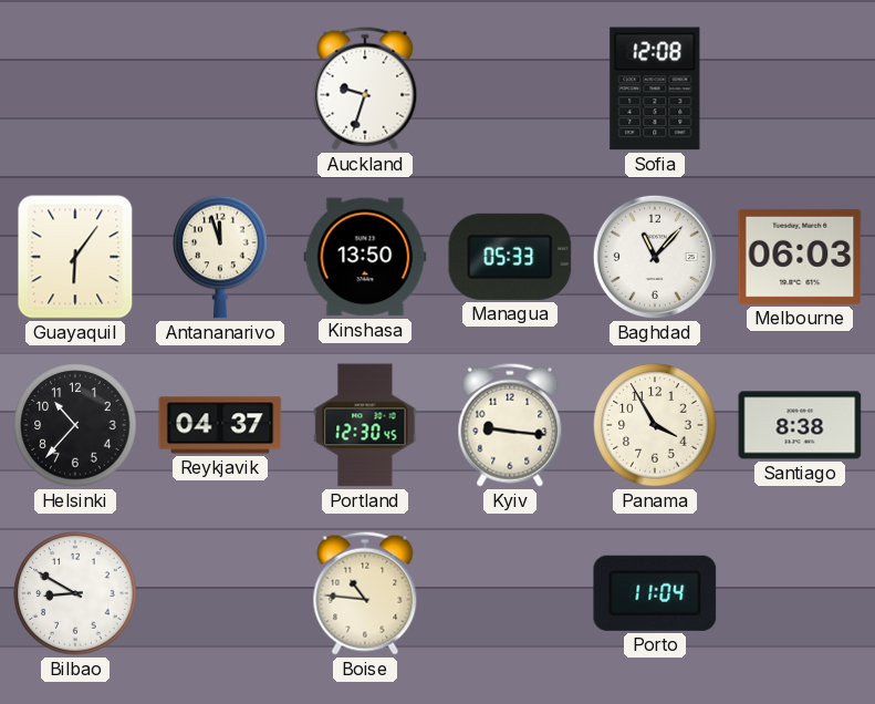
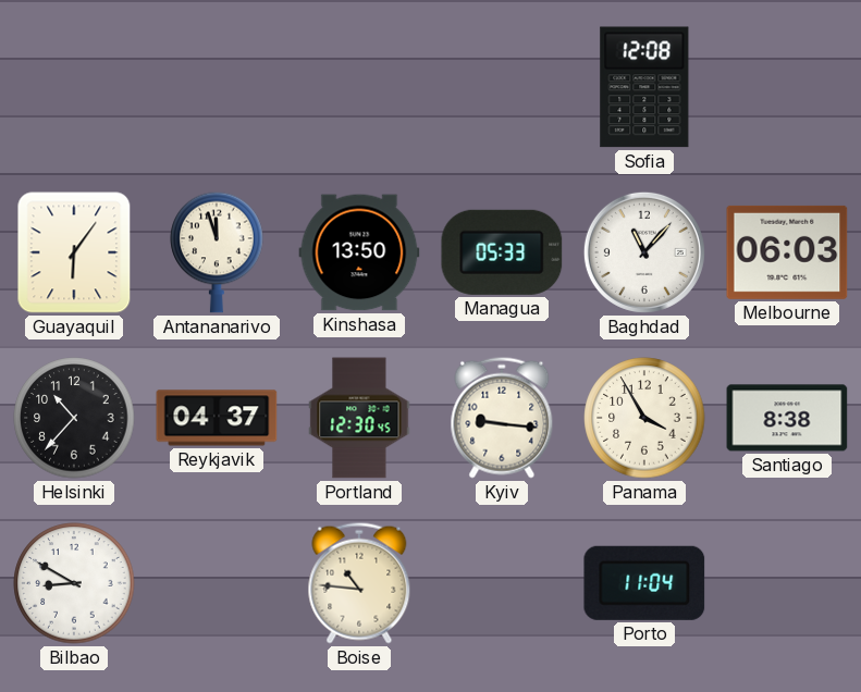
Auckland: 9:33 -> none
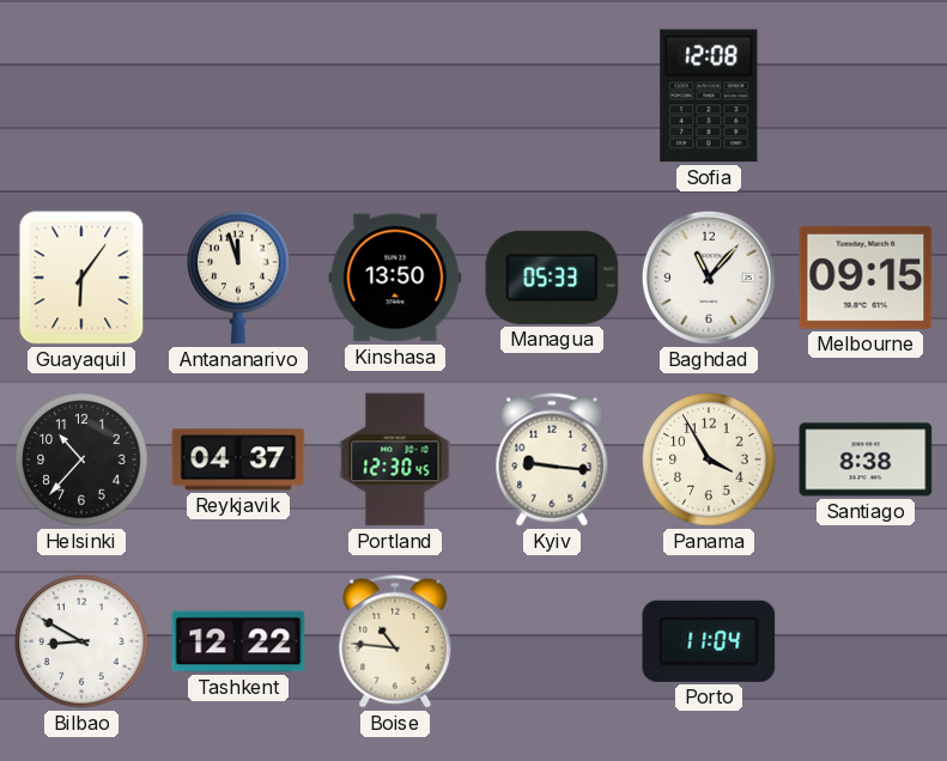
Melbourne: 06:03 -> 09:15
Tashkent: none -> 12:22
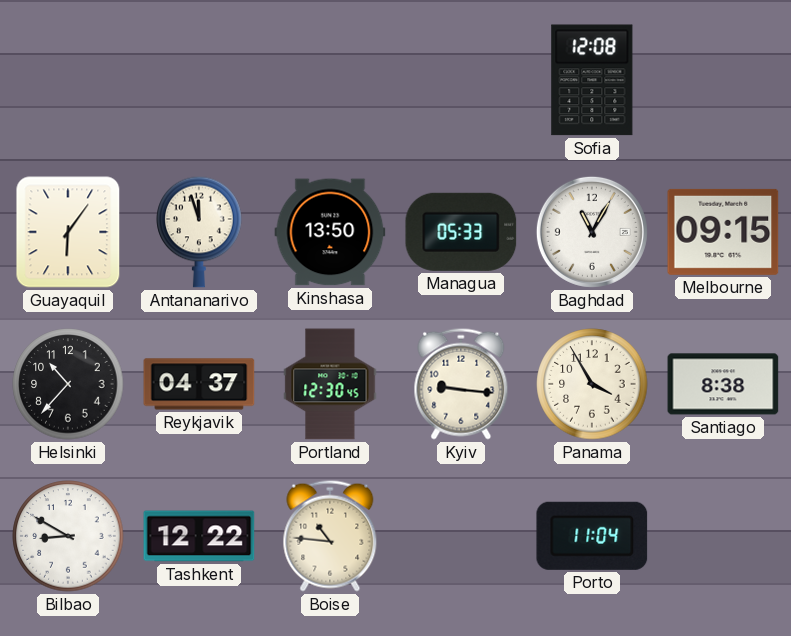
Baghdad: 11:07 -> 11:05
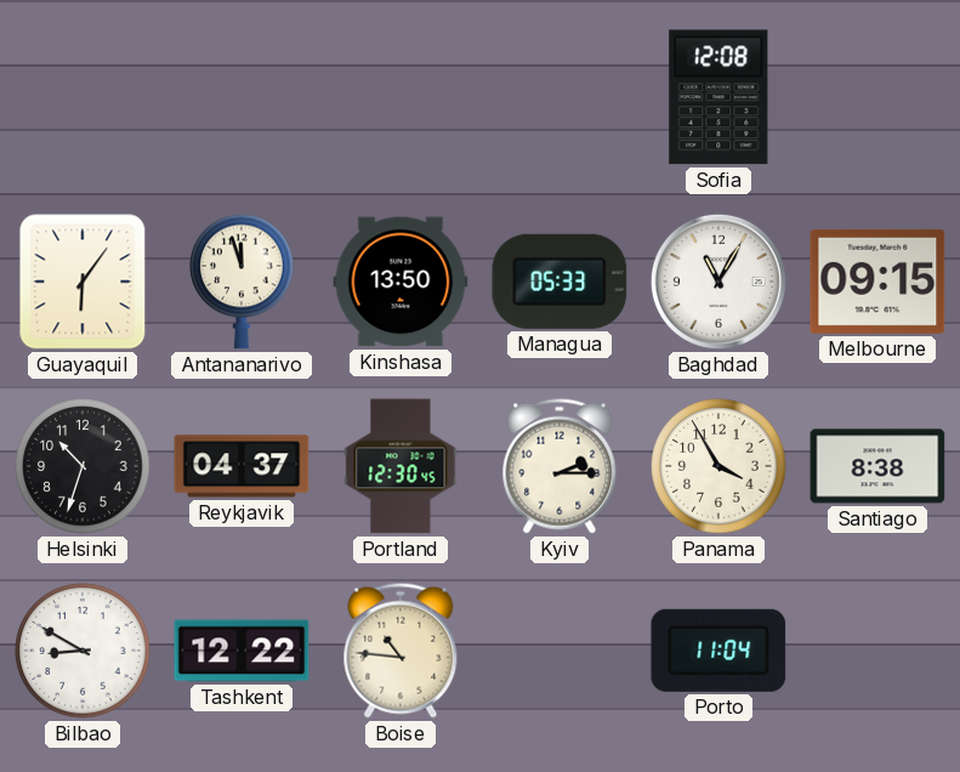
Helsinki: 10:37 -> 10:33
Kyiv: 9:16 -> 2:15
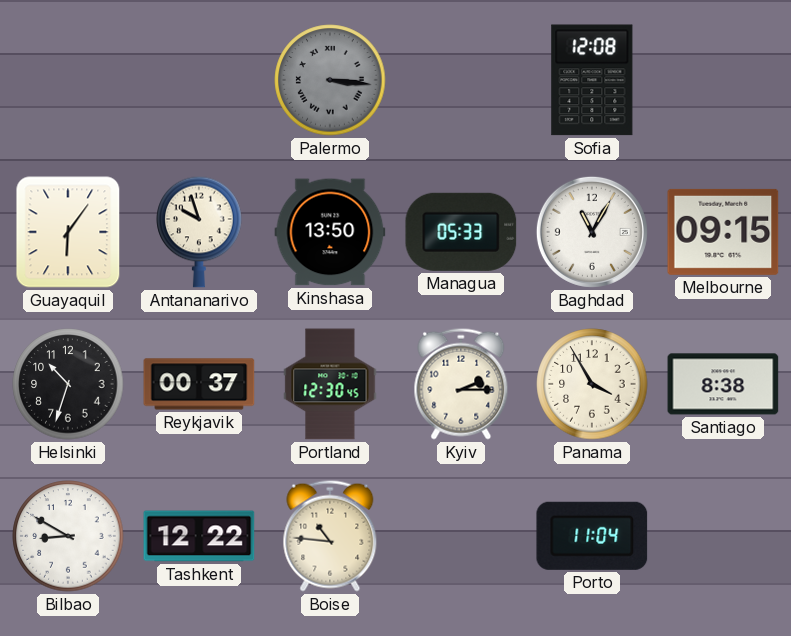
Palermo: none -> 3:16
Antananarivo: 11:57 -> 9:57
Reykjavik: 04:37 -> 00:37
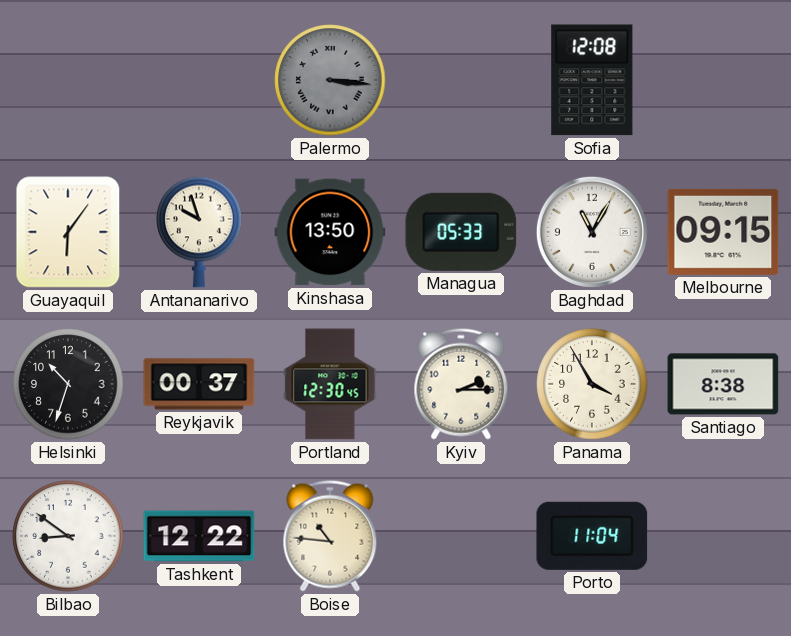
Bilbao: 8:50 -> 8:51
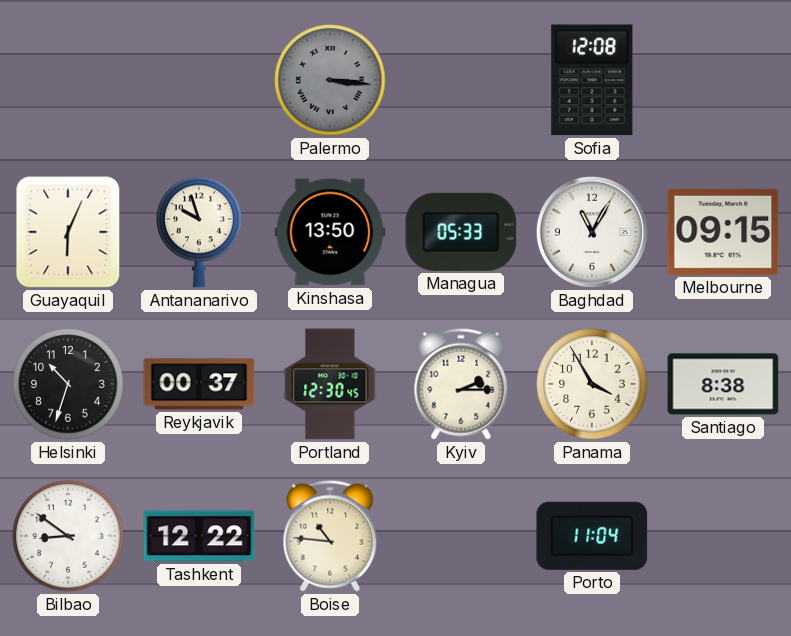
Guayaquil: 6:06 -> 6:04
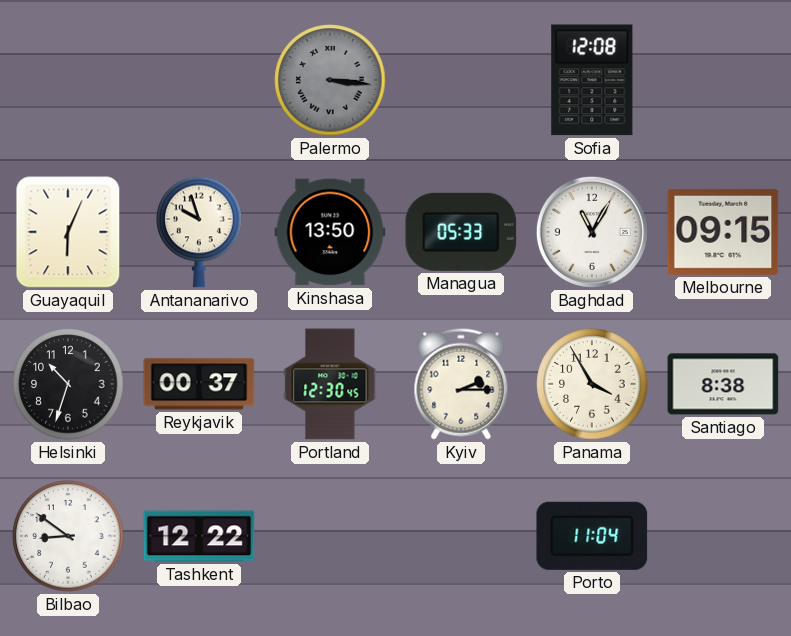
Boise: 10:46 -> none
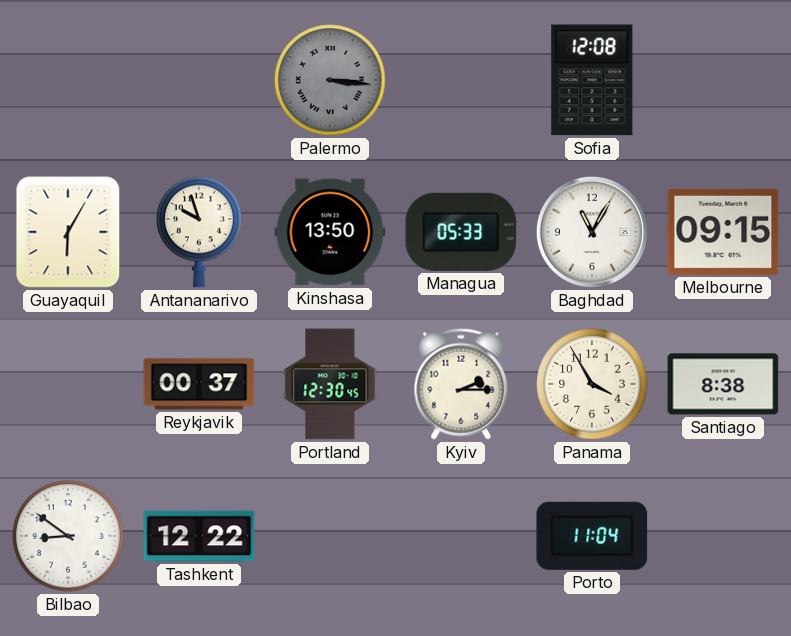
Guayaquil: 6:04 -> 6:05
Helsinki: 10:33 -> none
